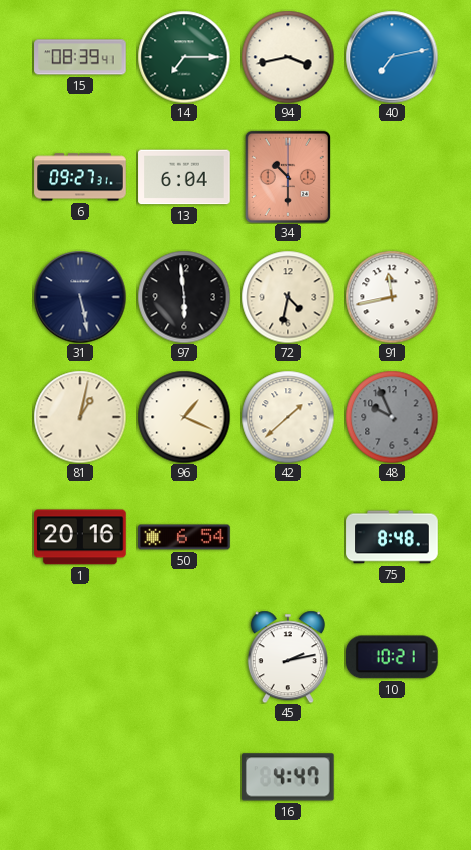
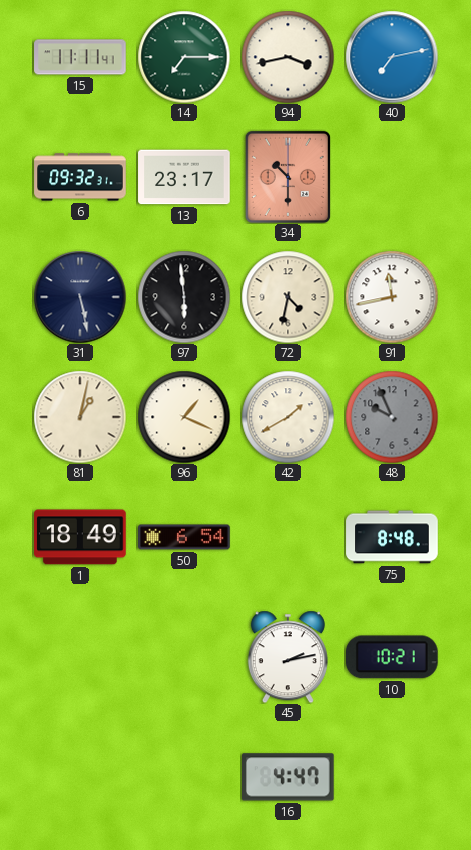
15: 08:39 -> 11:11
6: 09:27 -> 09:32
13: 6:04 -> 23:17
42: 1:38 -> 1:40
1: 20:16 -> 18:49
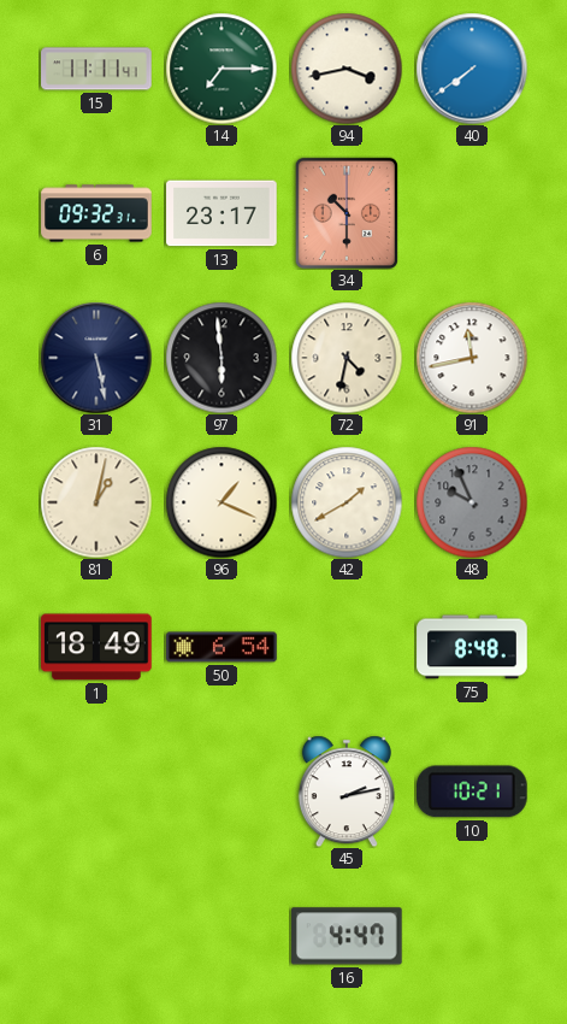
40: 7:13 -> 7:39
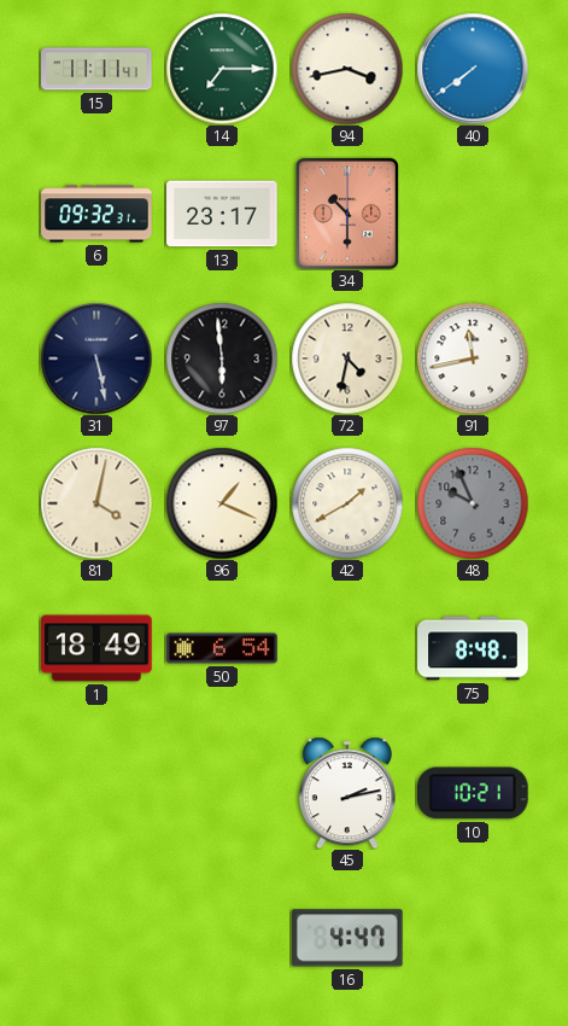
81: 1:02 -> 4:02
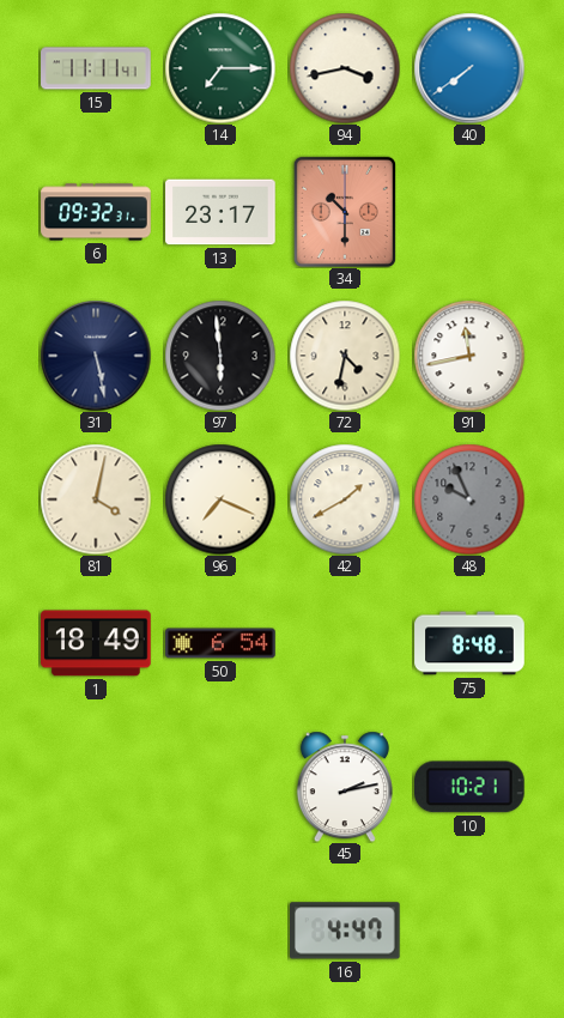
96: 1:19 -> 7:19
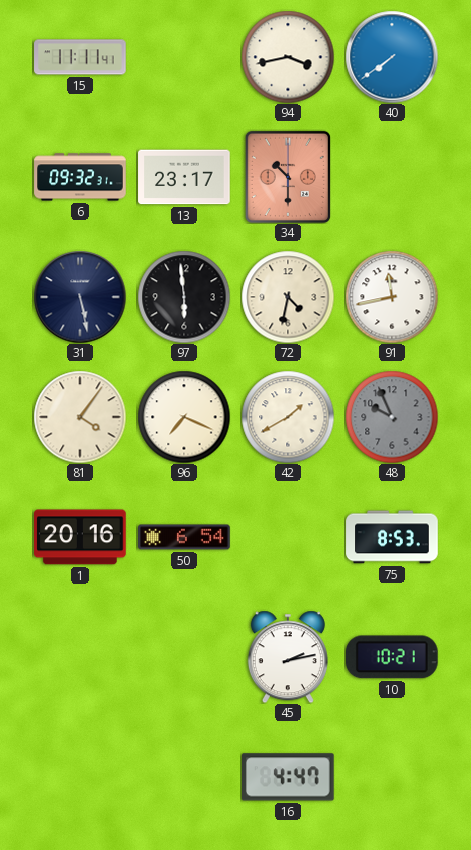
14: 7:15 -> none
81: 4:02 -> 4:06
1: 18:49 -> 20:16
75: 8:48 -> 8:53
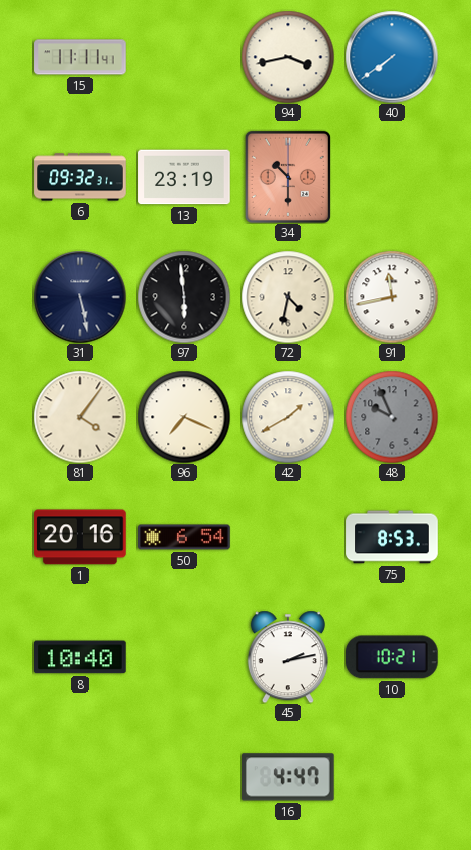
13: 23:17 -> 23:19
8: none -> 10:40
